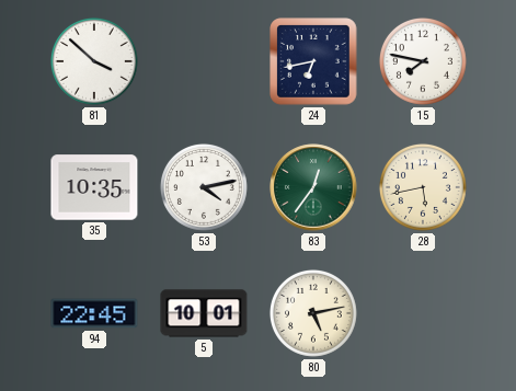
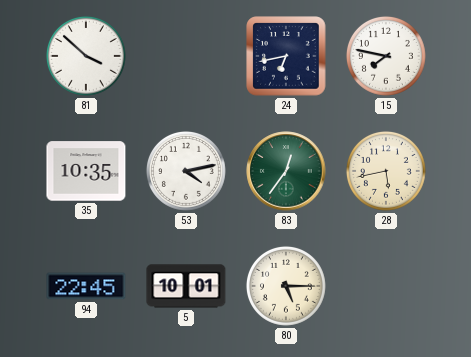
80: 5:13 -> 5:15
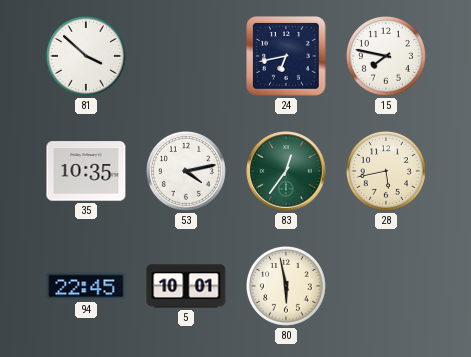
80: 5:15 -> 5:58
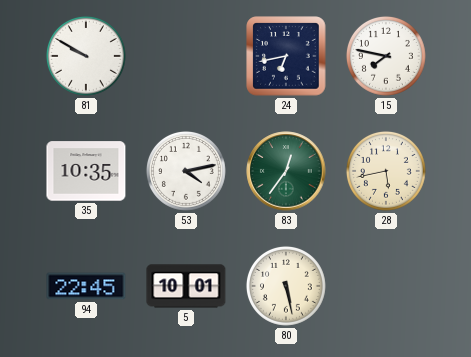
81: 3:52 -> 9:50
80: 5:58 -> 5:28
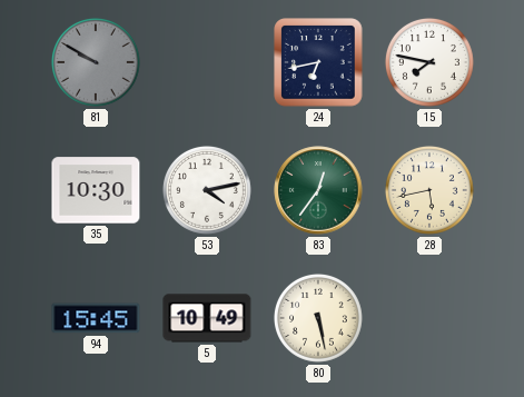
81 dial: white -> grey
35: 10:35 -> 10:30
94: 22:45 -> 15:45
5: 10:01 -> 10:49
